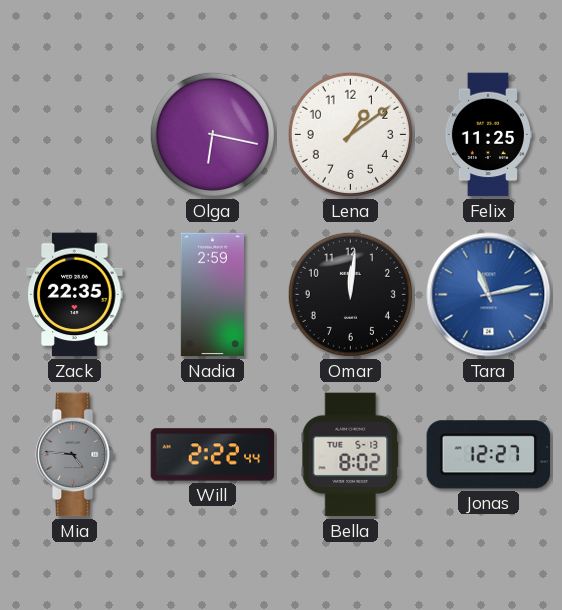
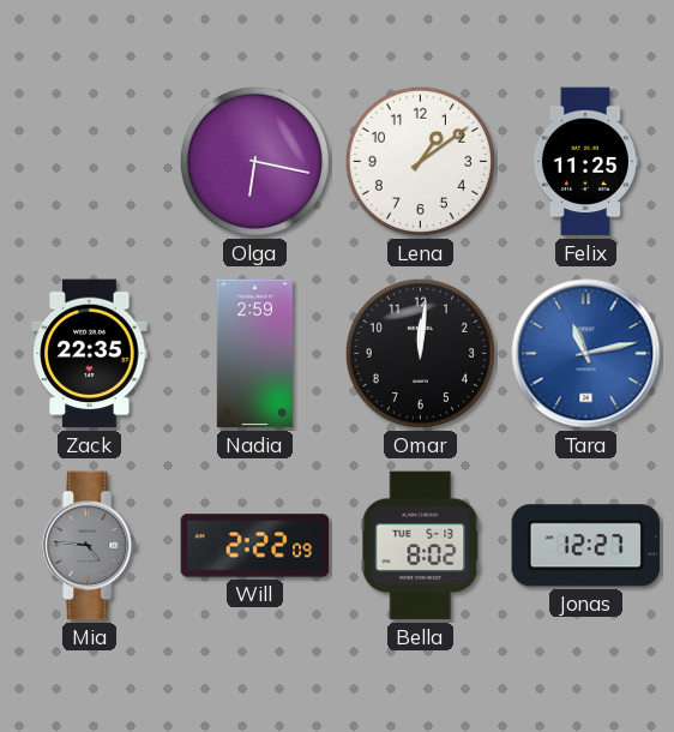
Will: 2:22:44 -> 2:22:09
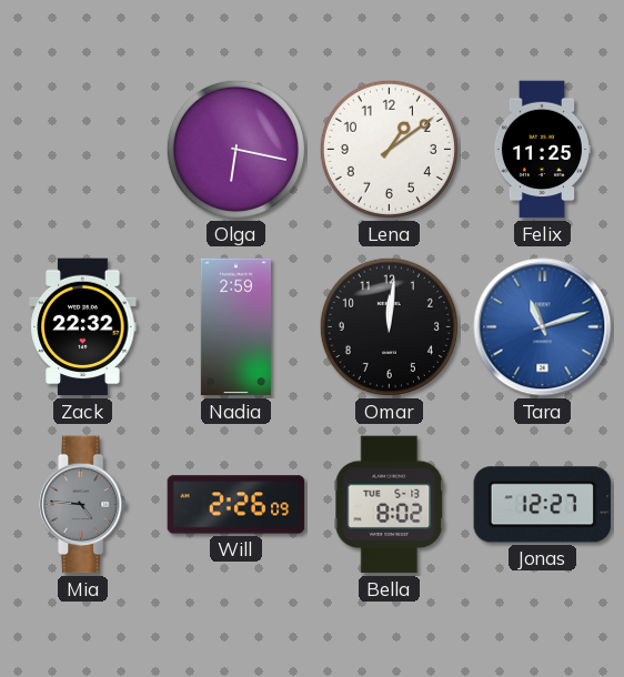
Zack: 22:35 -> 22:32
Tara: 11:13 -> 11:12
Will: 2:22 -> 2:26
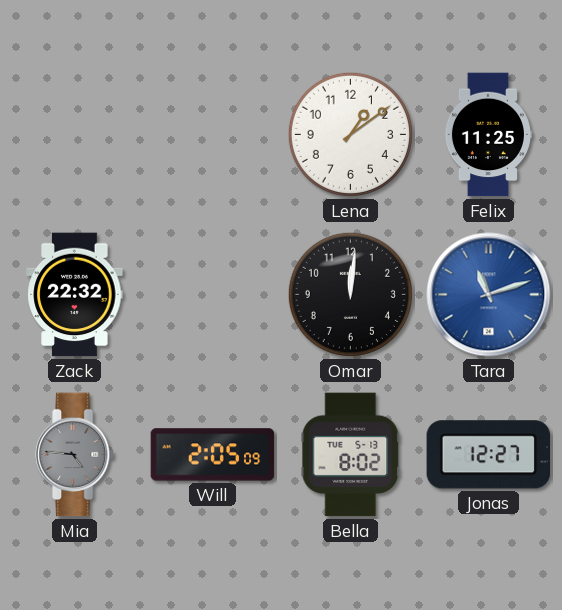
Olga: 6:17 -> none
Nadia: 2:59 -> none
Will: 2:26 -> 2:05
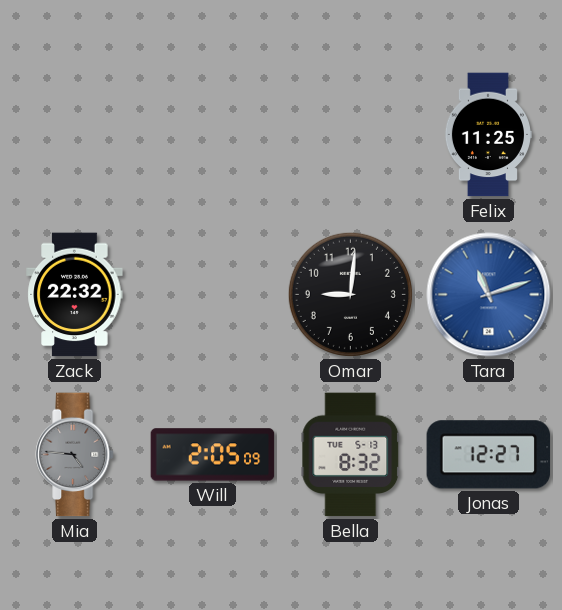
Lena: 1:09 -> none
Omar: 12:01 -> 9:01
Bella: 8:02 -> 8:32
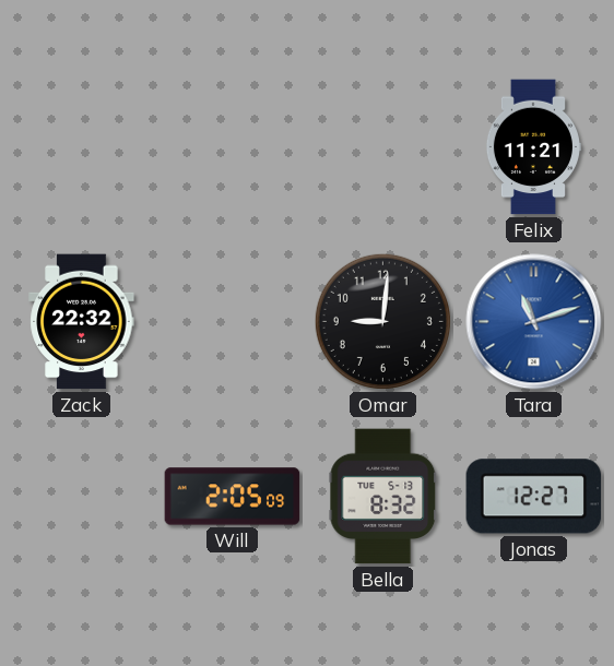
Felix: 11:25 -> 11:21
Mia: 4:46 -> none
